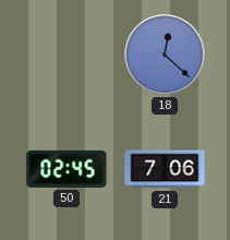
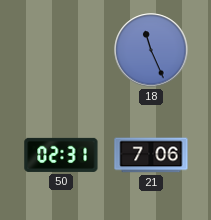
18: 12:22 -> 11:26
50: 02:45 -> 02:31
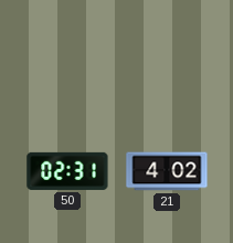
18: 11:26 -> none
21: 7:06 -> 4:02
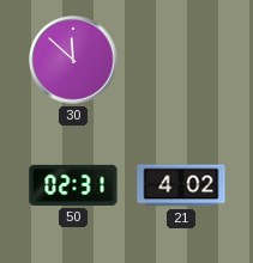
30: none -> 11:52
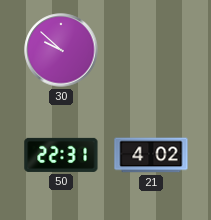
30: 11:52 -> 9:52
50: 02:31 -> 22:31
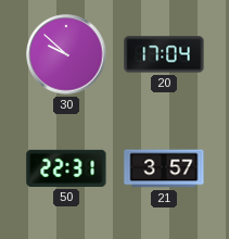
20: none -> 17:04
21: 4:02 -> 3:57
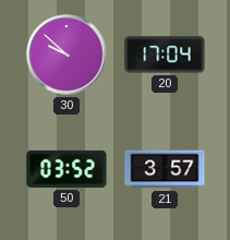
50: 22:31 -> 03:52
